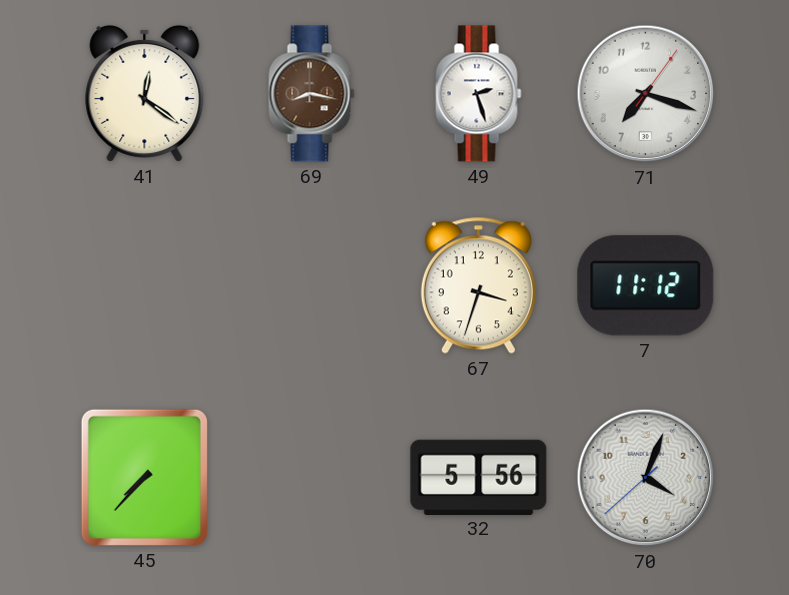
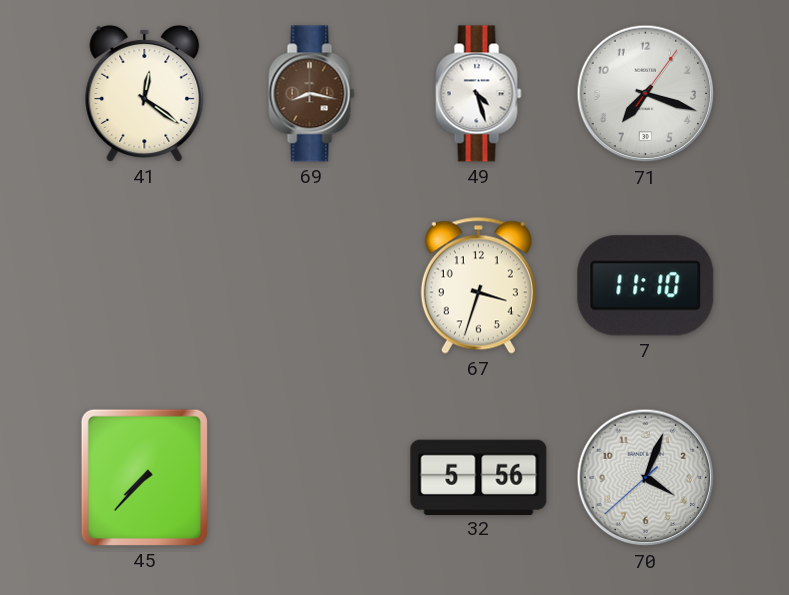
49: 2:27 -> 4:27
7: 11:12 -> 11:10
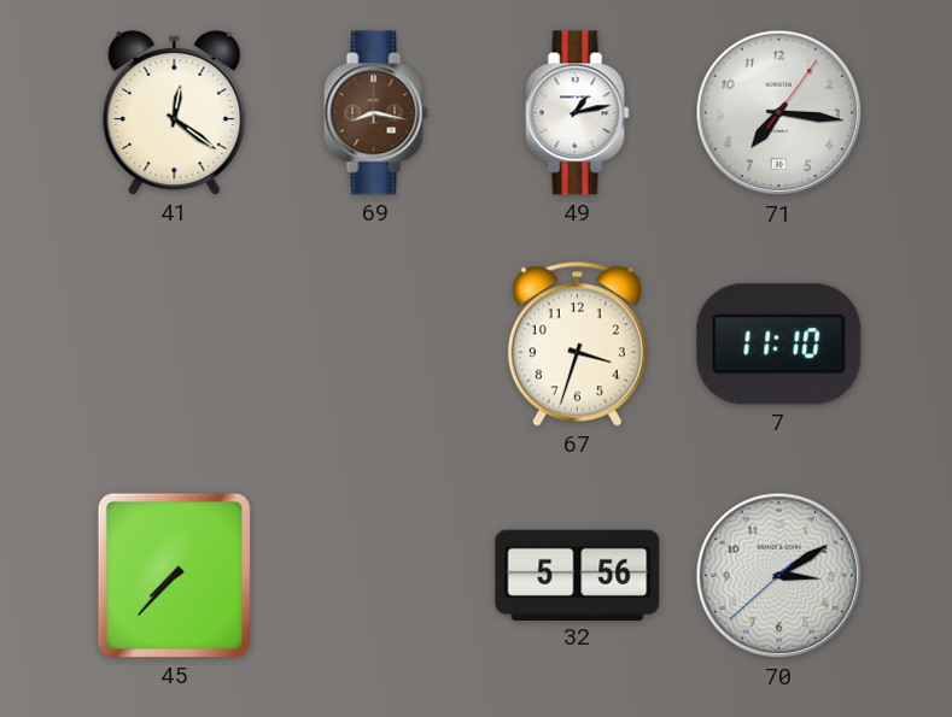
49: 4:27 -> 1:13
71: 7:18 -> 7:16
70: 4:03 -> 3:09
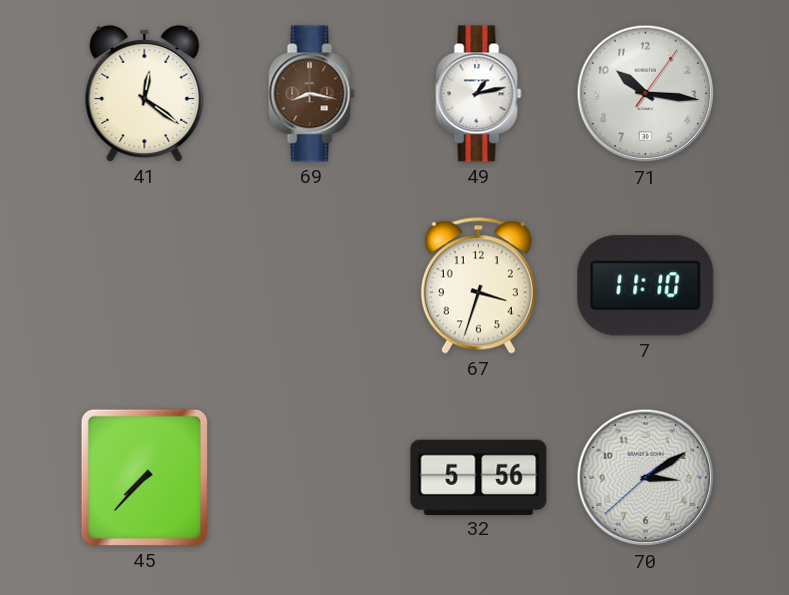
71: 7:16 -> 10:16
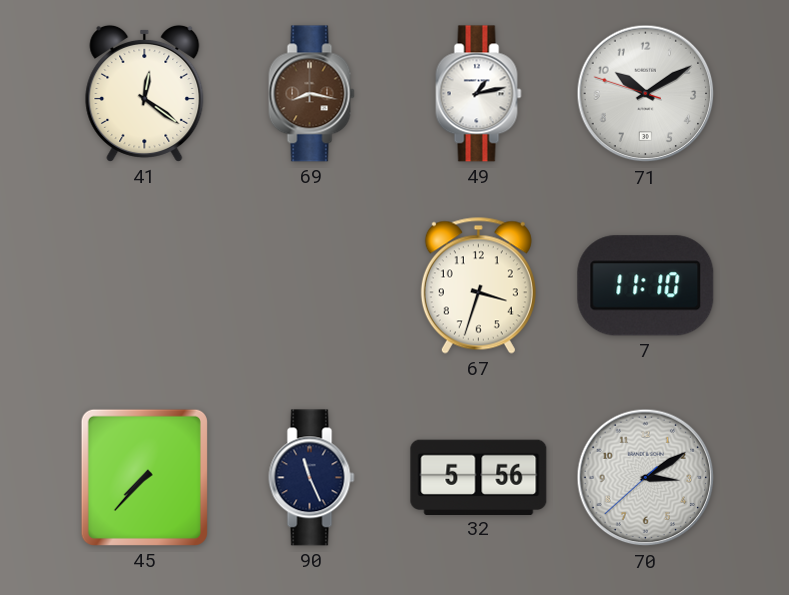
71: 10:16 -> 10:09
90: none -> 11:26
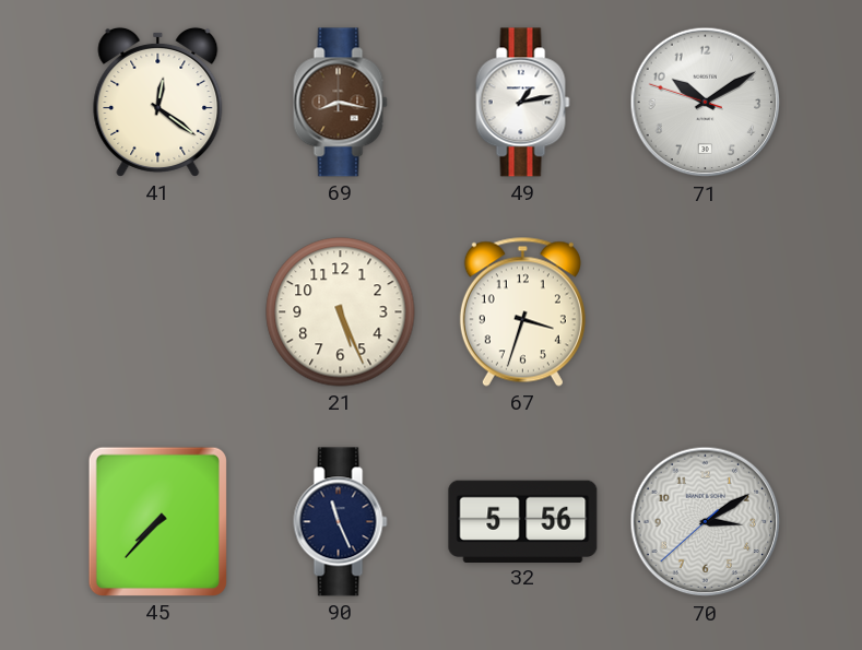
21: none -> 5:26
7: 11:10 -> none
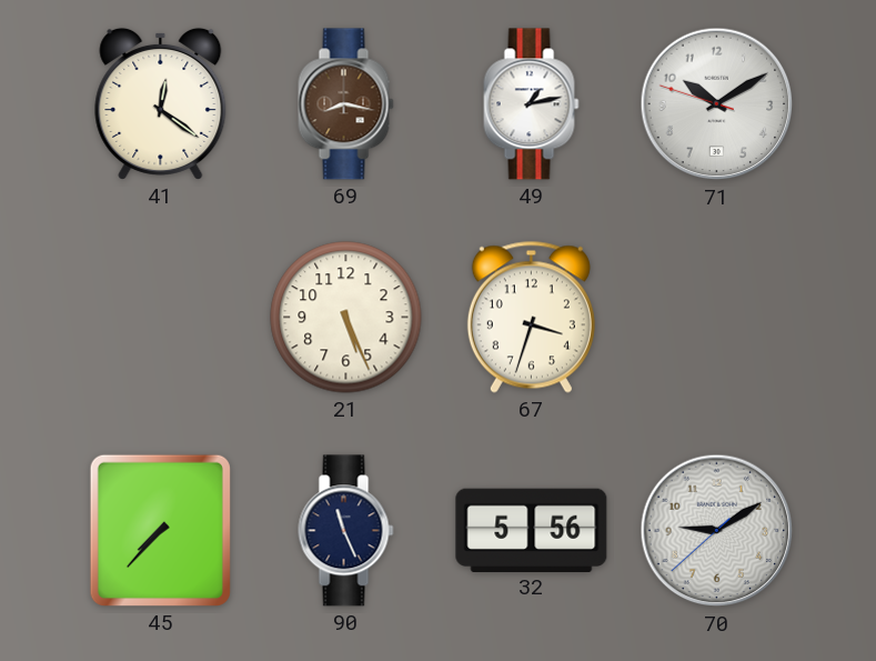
70: 3:09 -> 9:09
